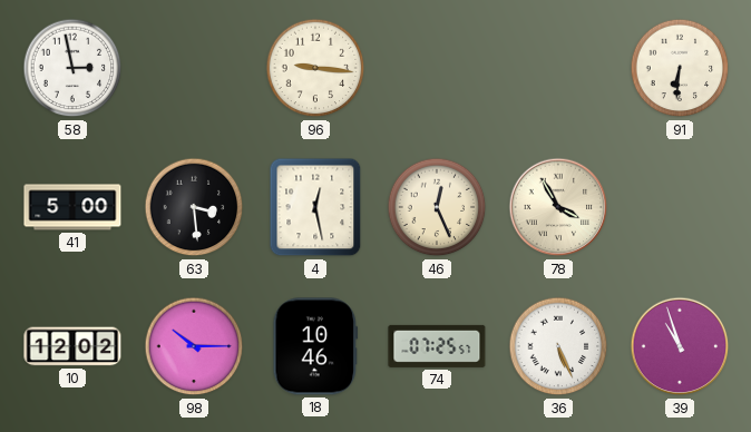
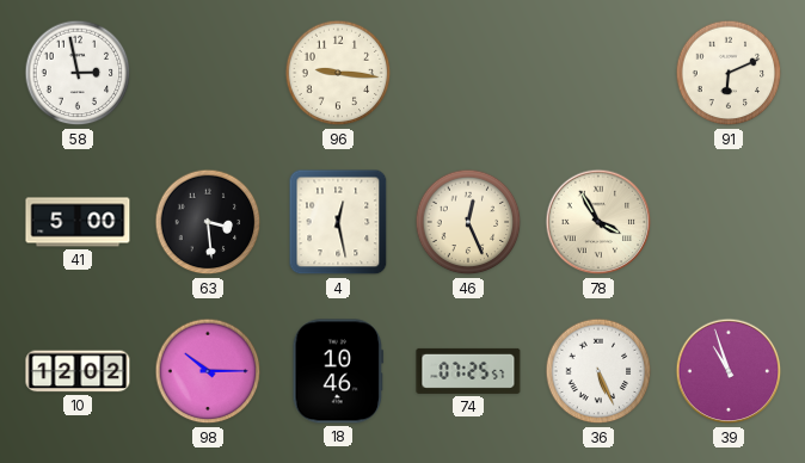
91: 6:31 -> 6:11
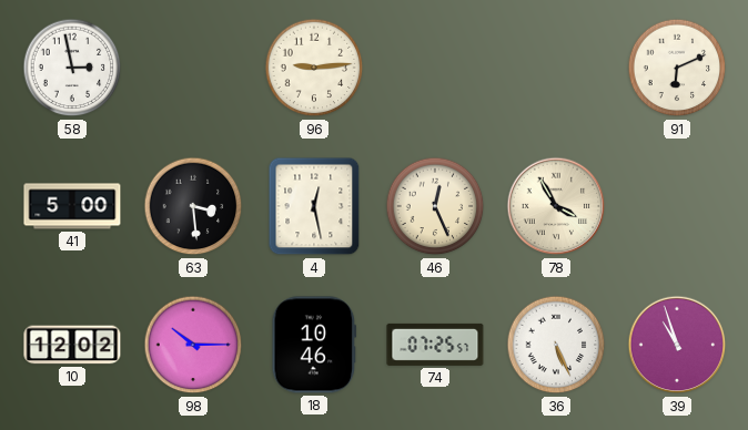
96: 9:16 -> 9:14
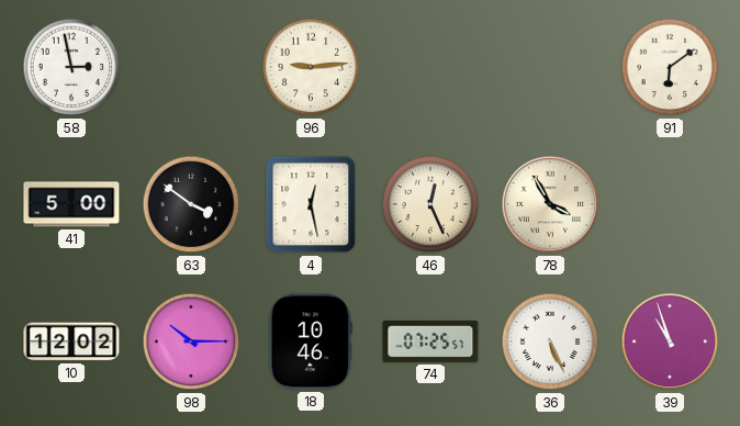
91: 6:11 -> 6:09
63: 3:29 -> 3:51
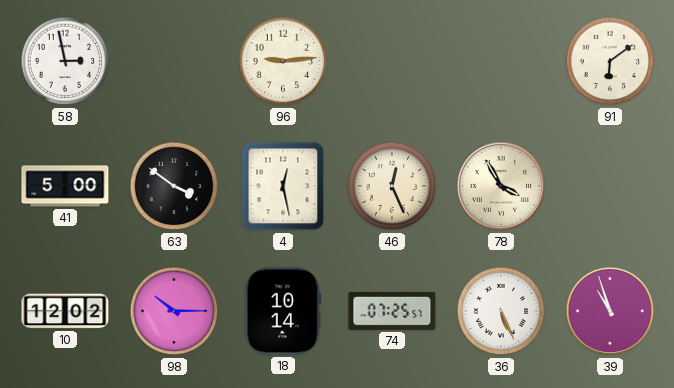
18: 10:46 -> 10:14
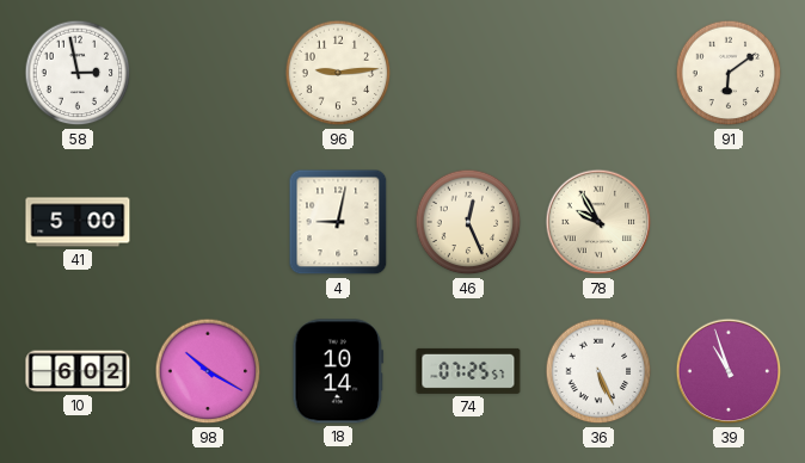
63: 3:51 -> none
4: 12:28 -> 9:02
78: 3:55 -> 9:55
10: 12:02 -> 6:02
98: 10:15 -> 10:20
